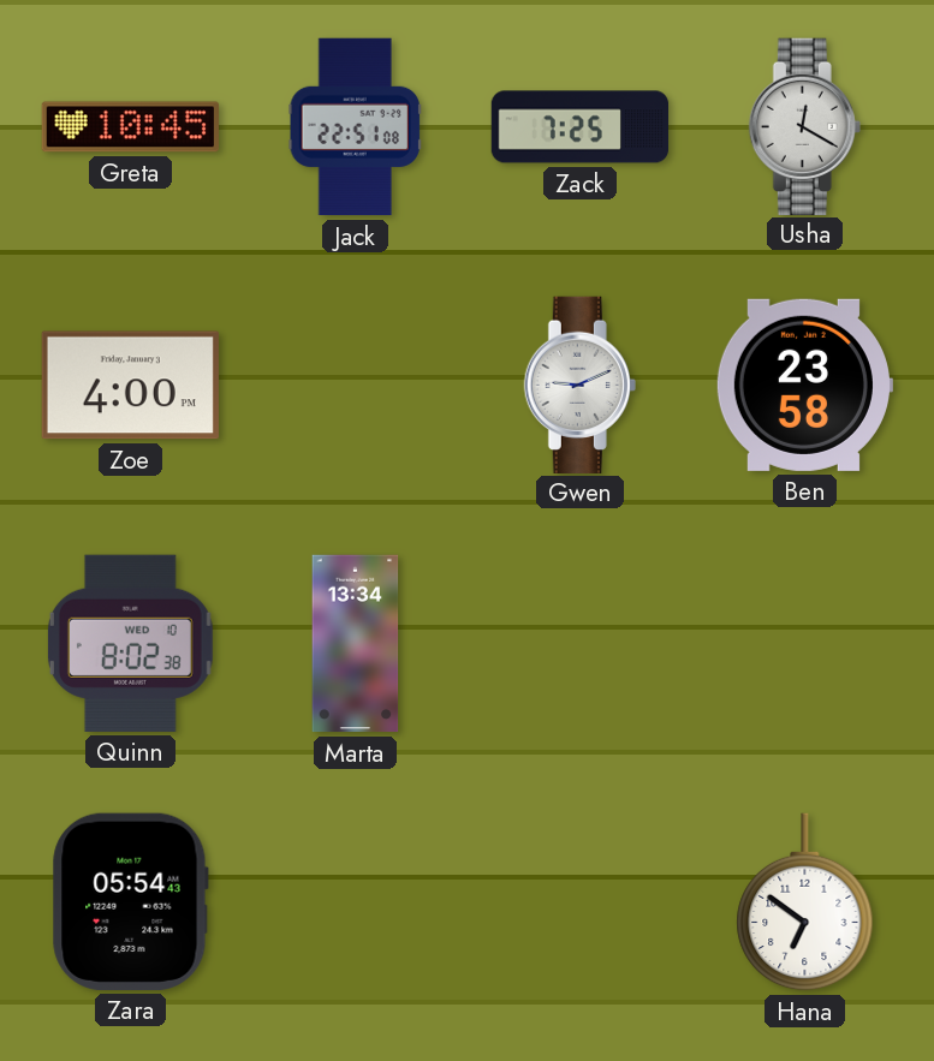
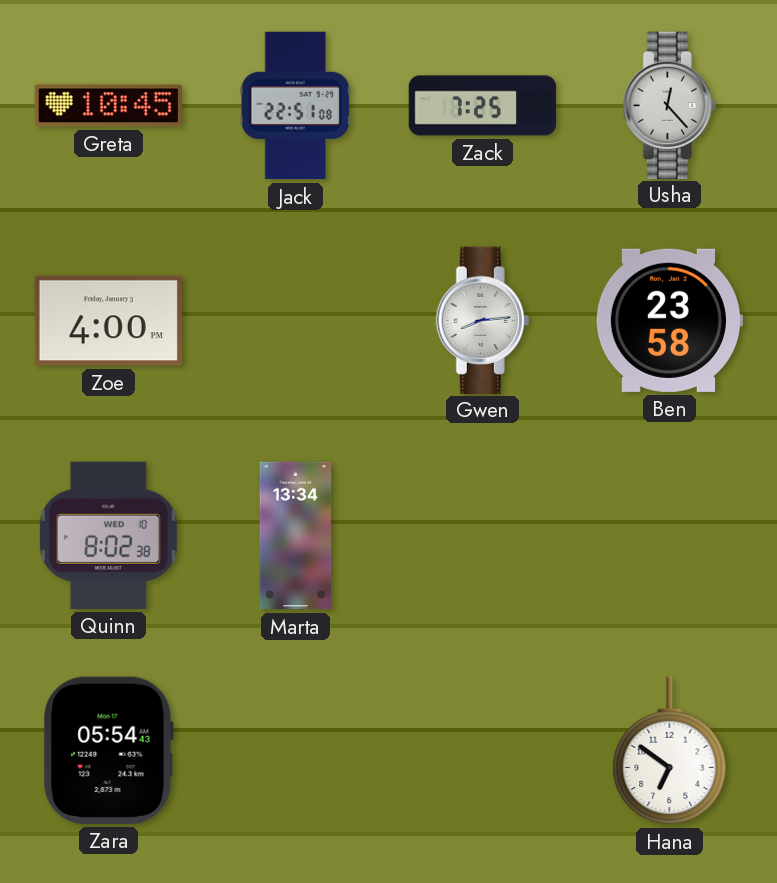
Usha: 12:20 -> 12:23
Gwen: 9:11 -> 8:14
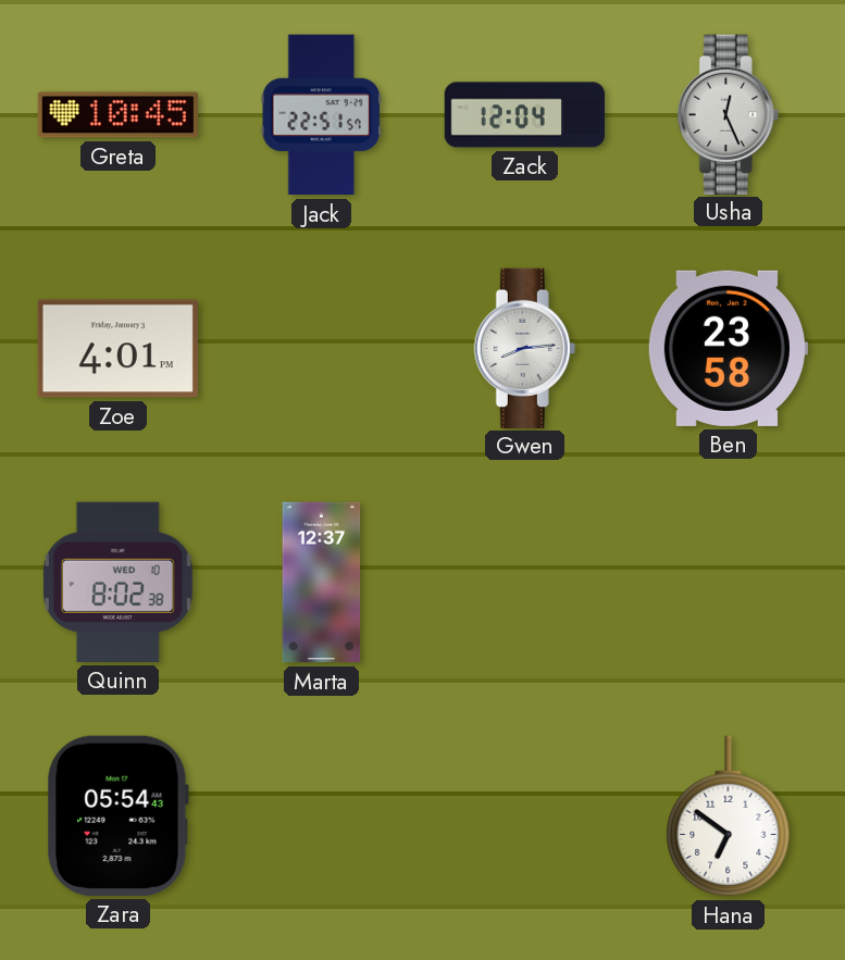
Jack: 22:51:08 -> 22:51:57
Zack: 7:25 -> 12:04
Usha: 12:23 -> 12:26
Zoe: 4:00 -> 4:01
Marta: 13:34 -> 12:37
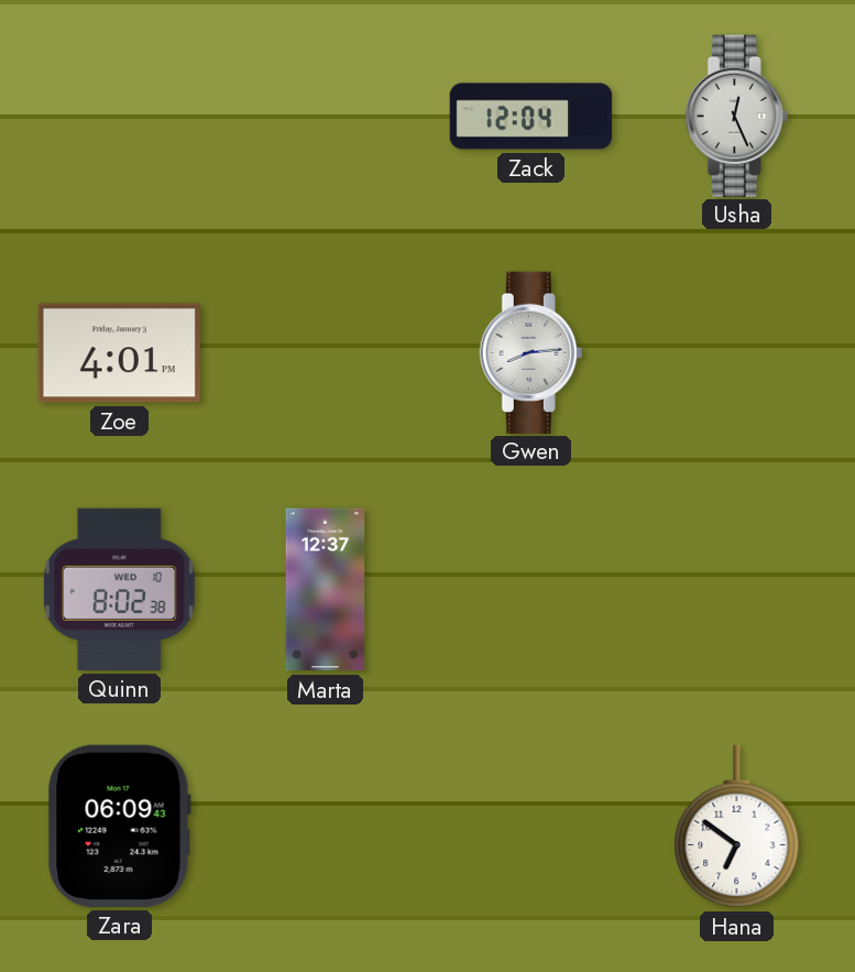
Greta: 10:45 -> none
Jack: 22:51 -> none
Ben: 23:58 -> none
Zara: 05:54 -> 06:09
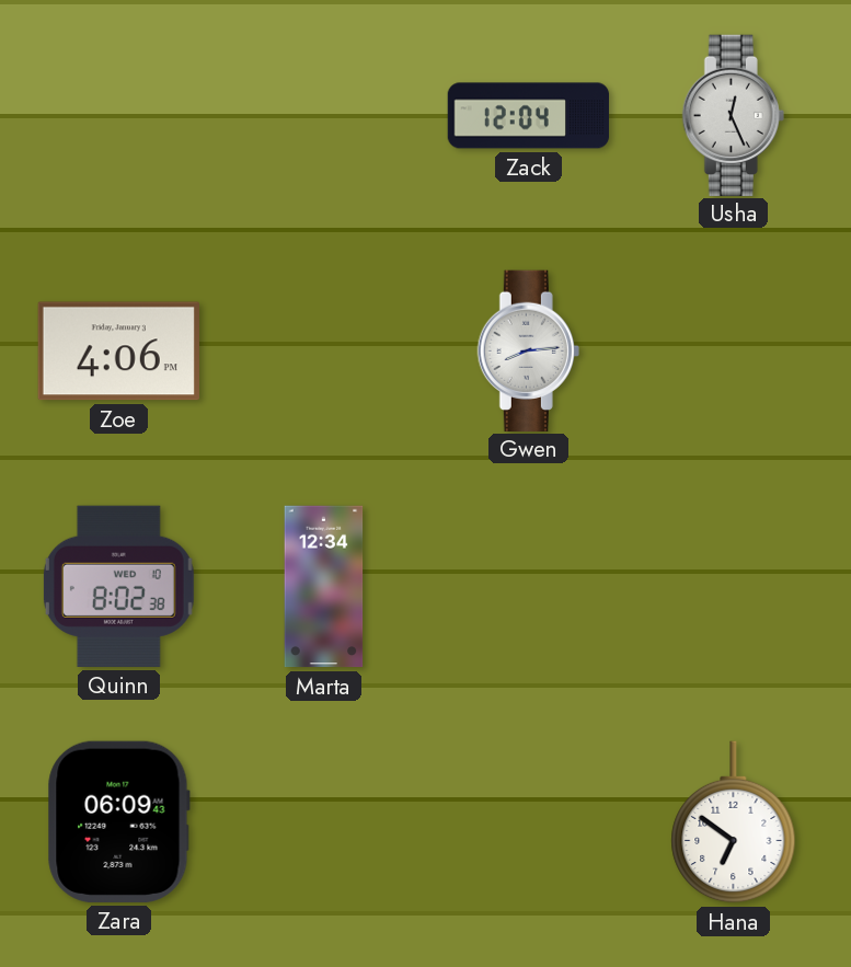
Zoe: 4:01 -> 4:06
Marta: 12:37 -> 12:34
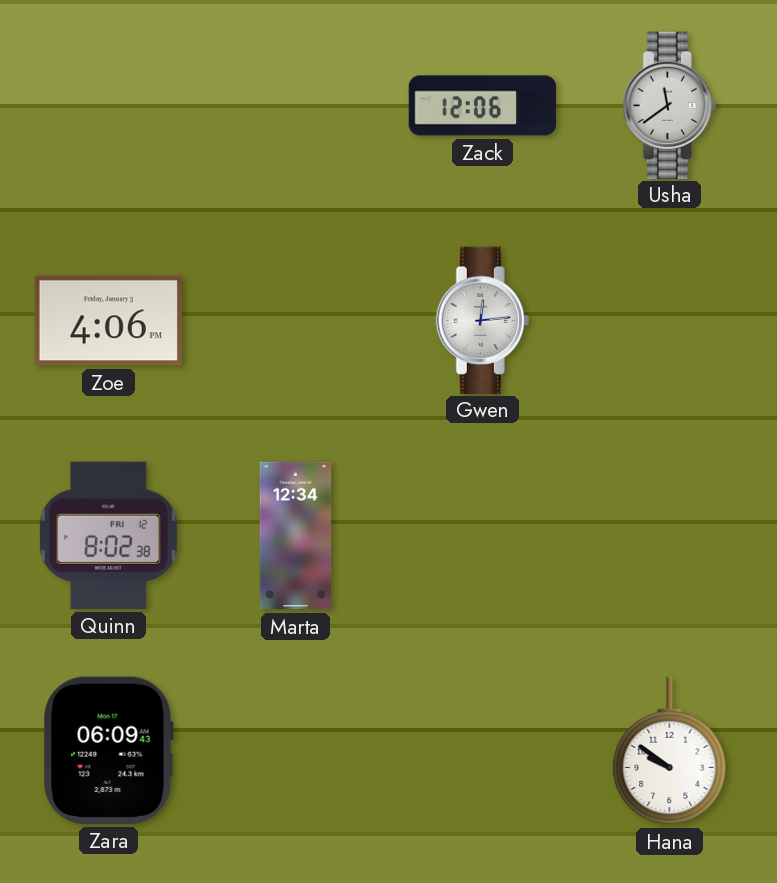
Zack: 12:04 -> 12:06
Usha: 12:26 -> 11:39
Gwen: 8:14 -> 12:14
Quinn date: WED 10 -> FRI 12
Hana: 6:51 -> 9:51
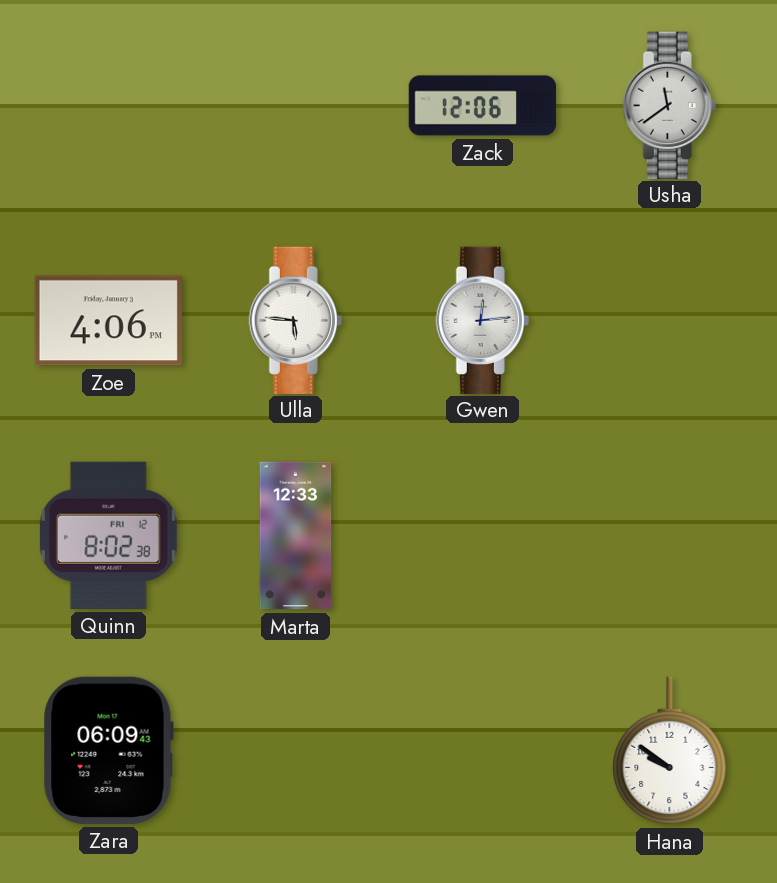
Ulla: none -> 5:46
Marta: 12:34 -> 12:33
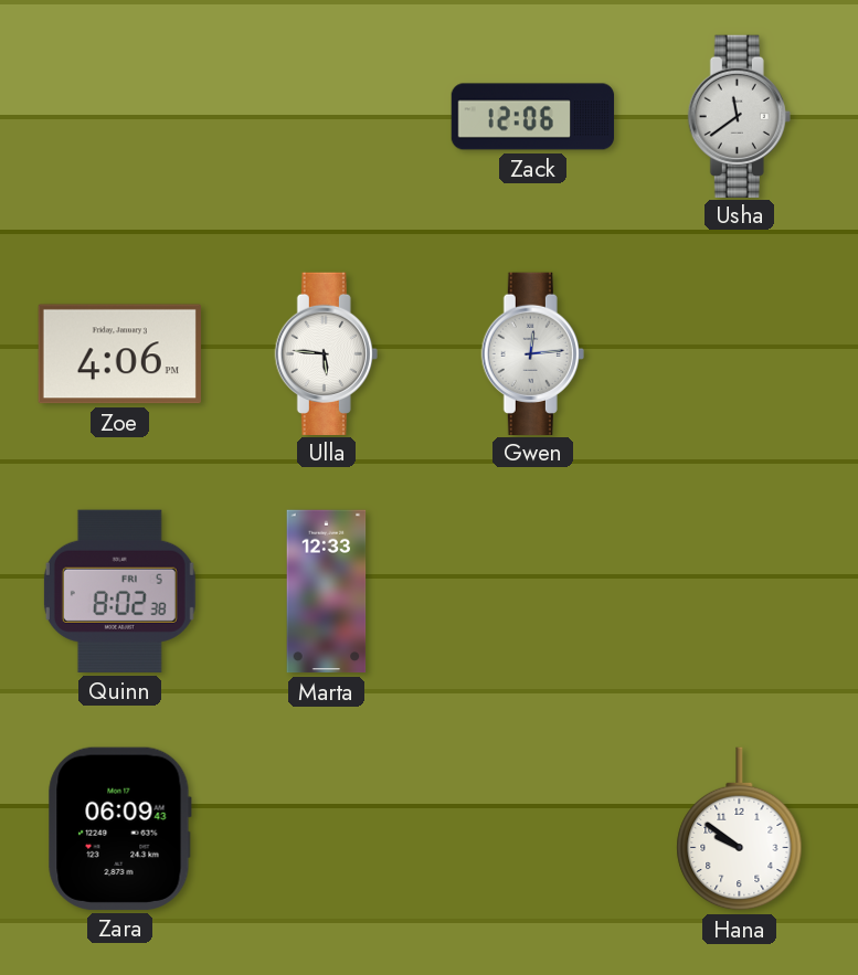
Quinn date: FRI 12 -> FRI 5
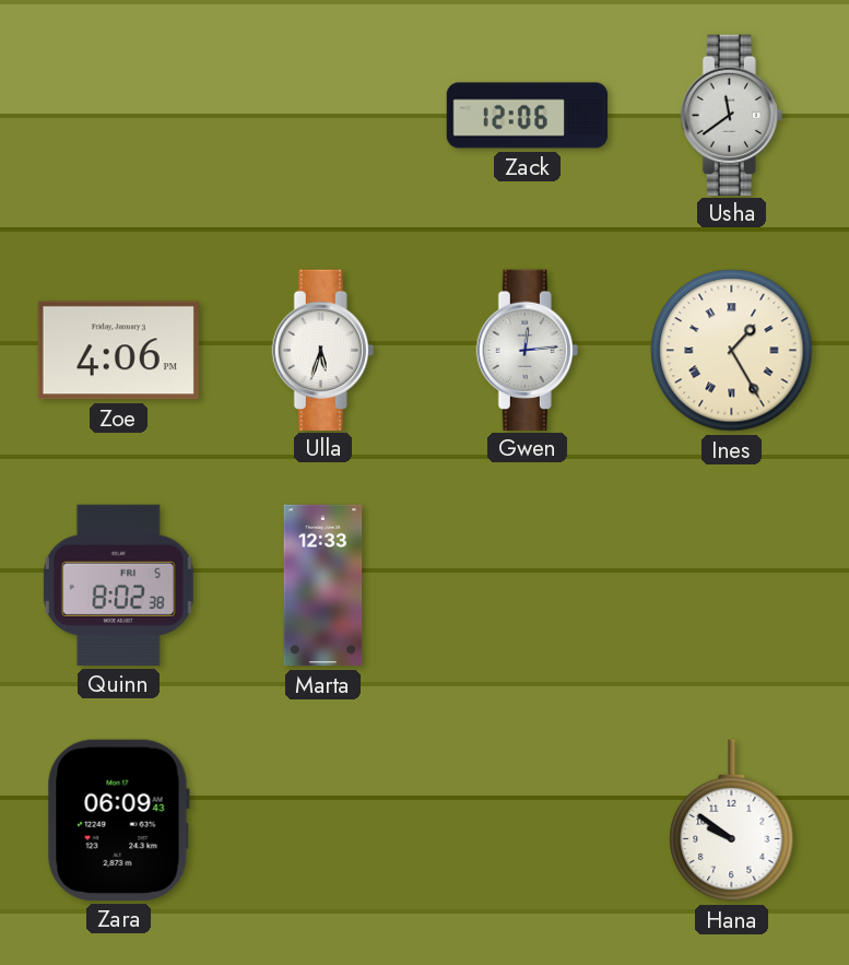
Ulla: 5:46 -> 5:33
Ines: none -> 1:25
